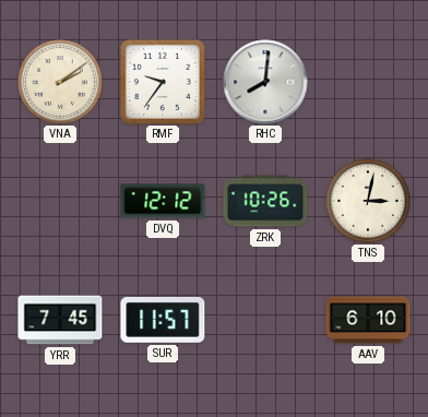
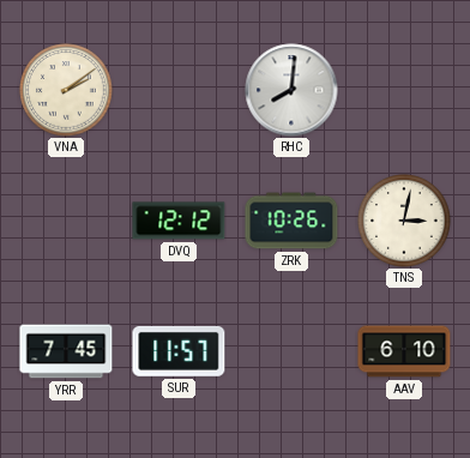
RMF: 9:36 -> none
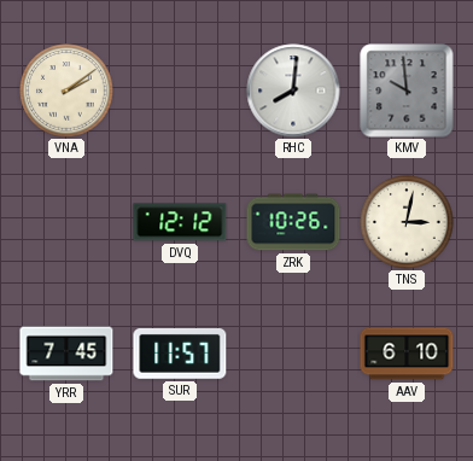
KMV: none -> 9:59
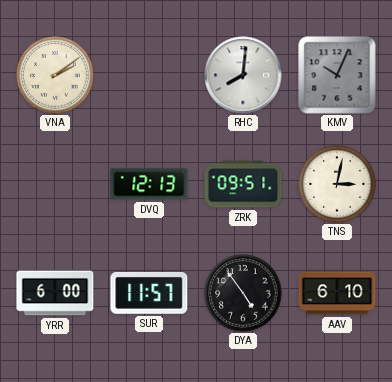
KMV: 9:59 -> 10:04
DVQ: 12:12 -> 12:13
ZRK: 10:26 -> 09:51
YRR: 7:45 -> 6:00
DYA: none -> 4:54
